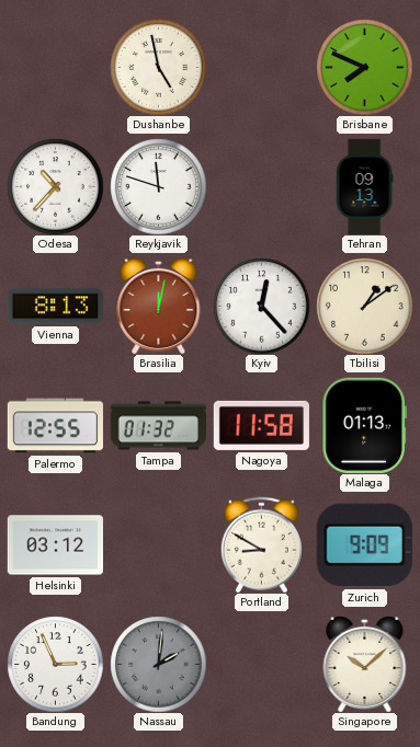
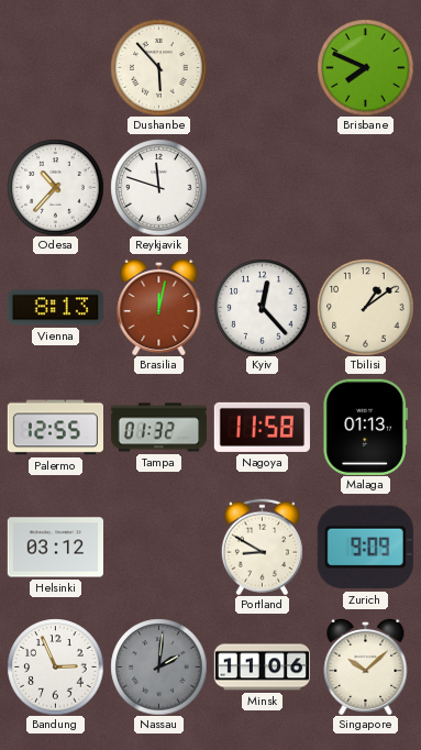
Dushanbe: 4:58 -> 5:53
Tehran: 09:13 -> none
Minsk: none -> 11:06
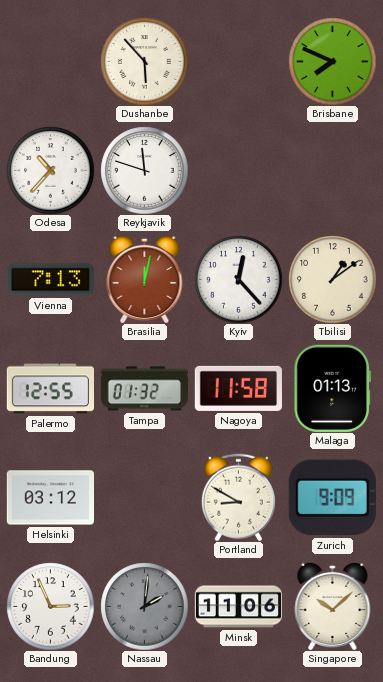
Vienna: 8:13 -> 7:13
